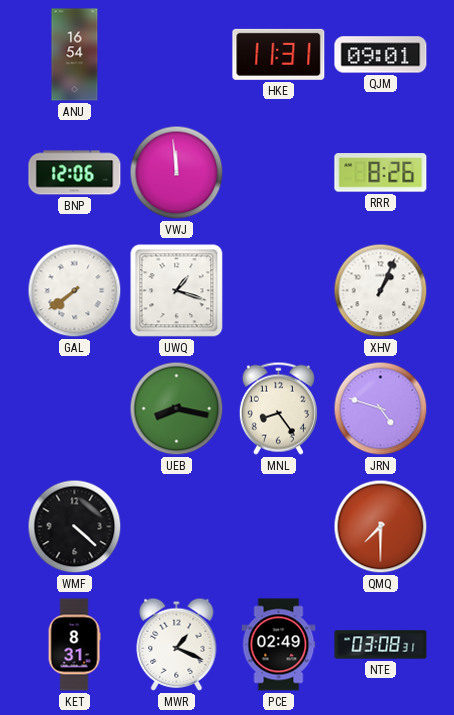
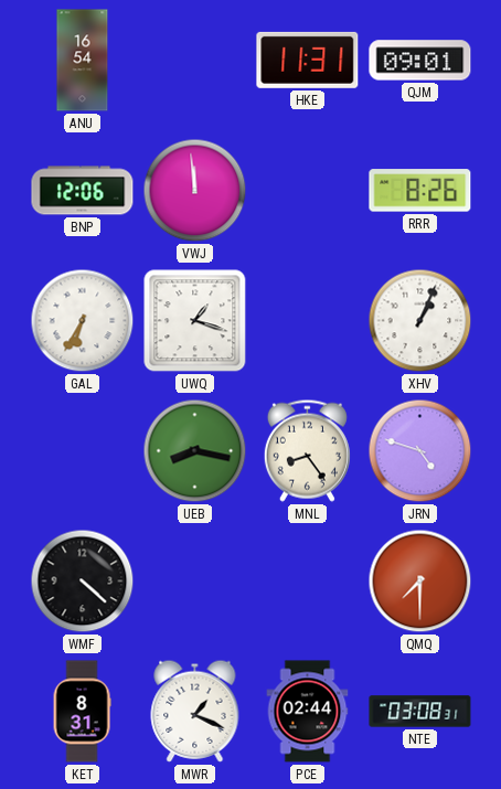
GAL: 7:39 -> 6:35
PCE: 02:49 -> 02:44
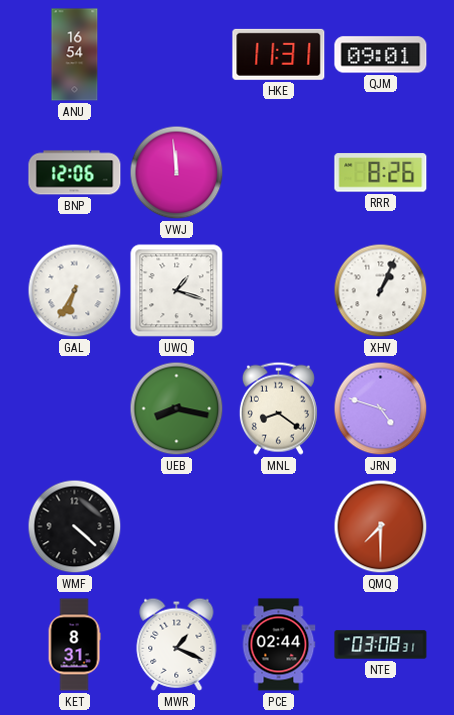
MNL: 8:24 -> 8:21
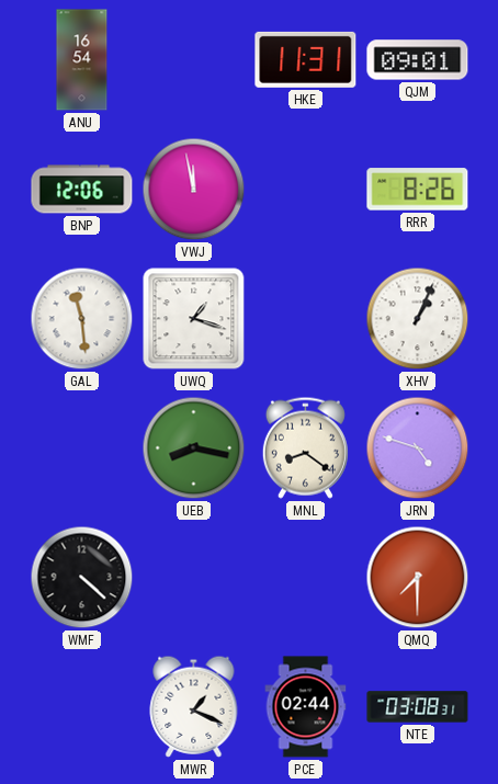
VWJ: 11:59 -> 11:58
GAL: 6:35 -> 11:29
KET: 8:31 -> none
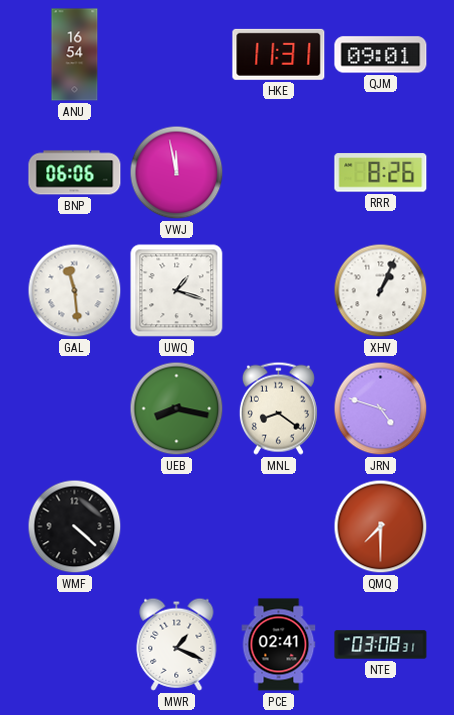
BNP: 12:06 -> 06:06
PCE: 02:44 -> 02:41
